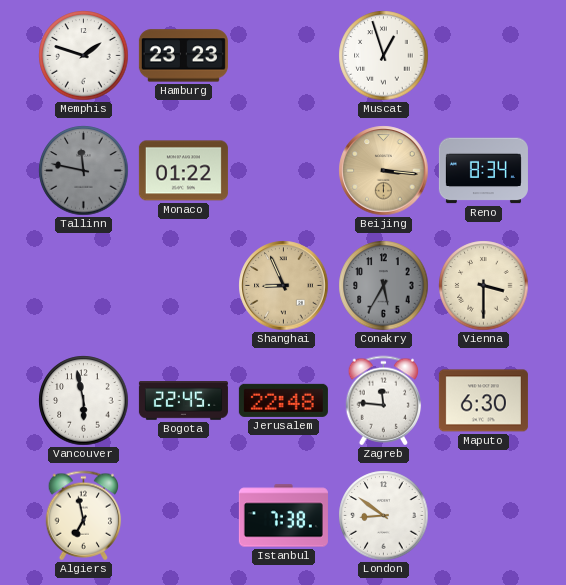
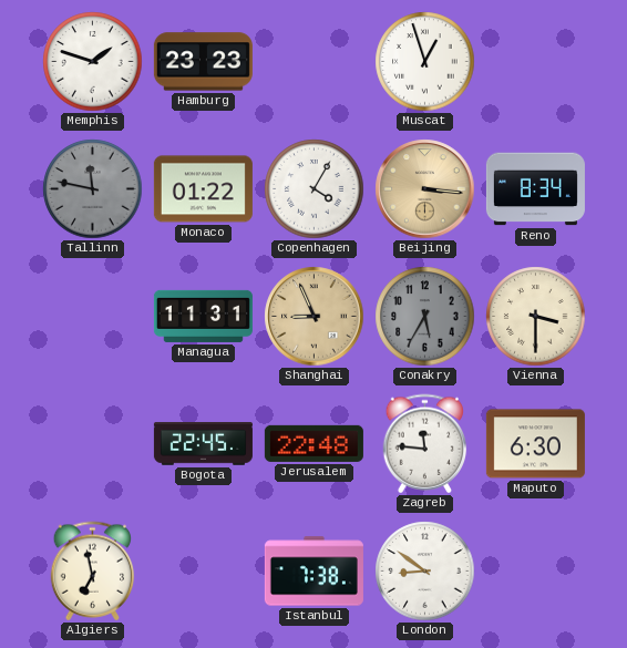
Copenhagen: none -> 4:05
Managua: none -> 11:31
Vancouver: 5:58 -> none
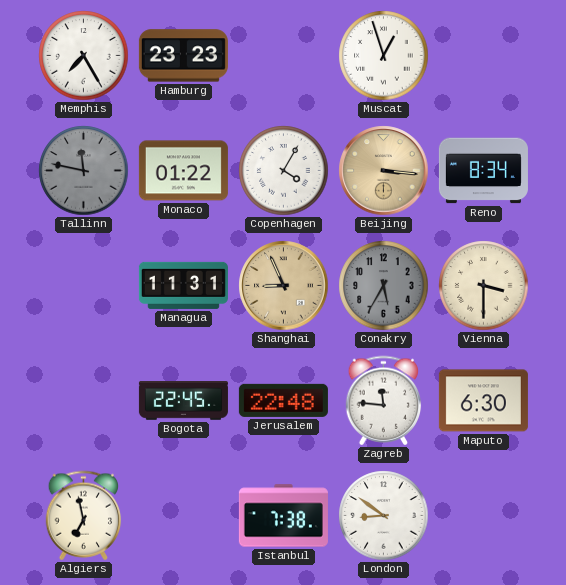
Memphis: 1:48 -> 7:25
